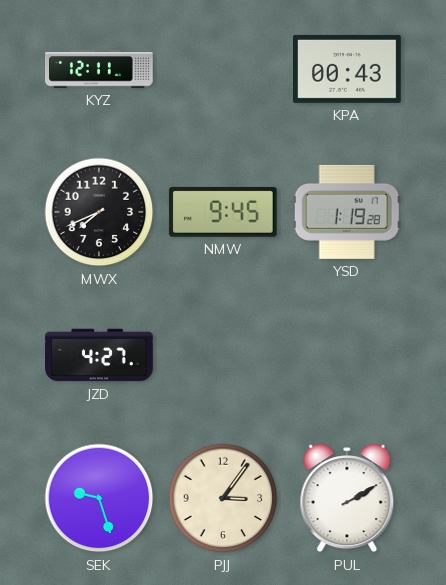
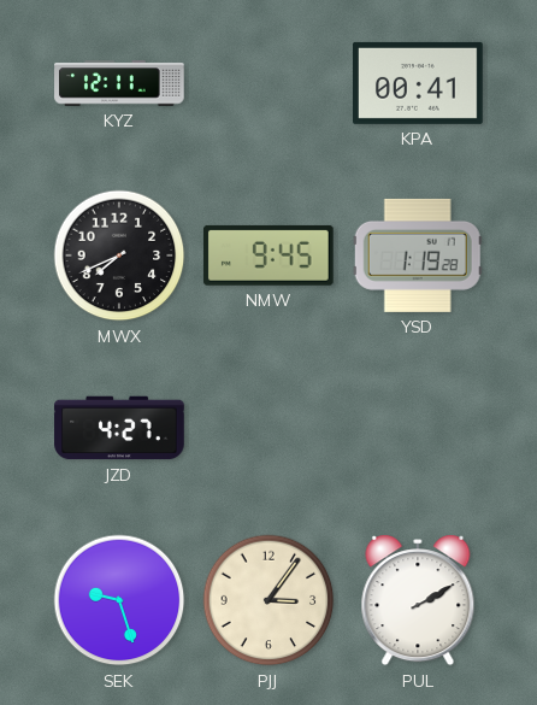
KPA: 00:43 -> 00:41
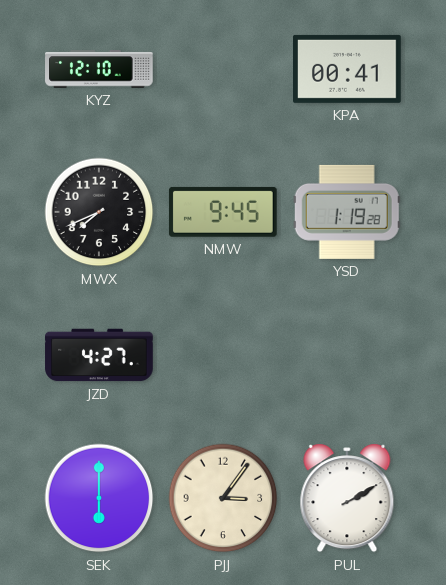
KYZ: 12:11 -> 12:10
SEK: 9:27 -> 6:00
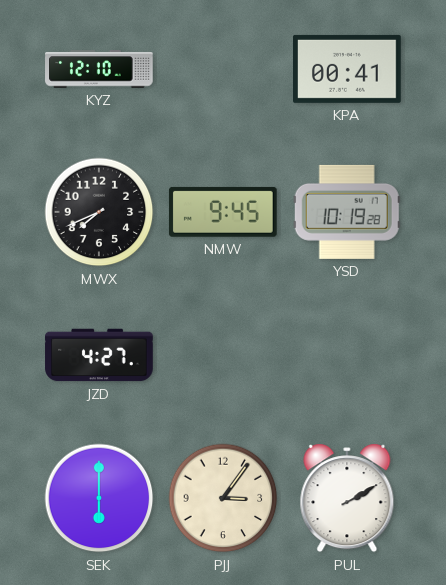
YSD: 1:19 -> 10:19
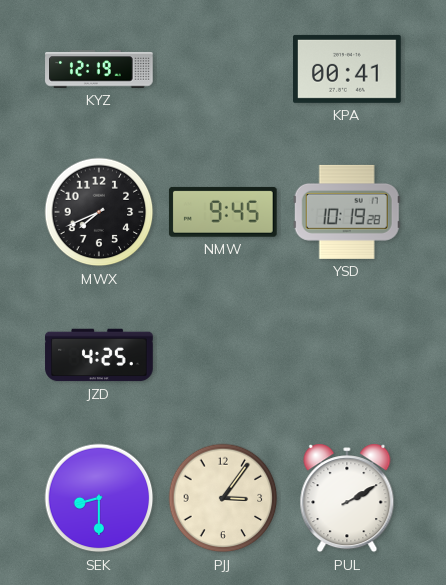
KYZ: 12:10 -> 12:19
JZD: 4:27 -> 4:25
SEK: 6:00 -> 8:30
